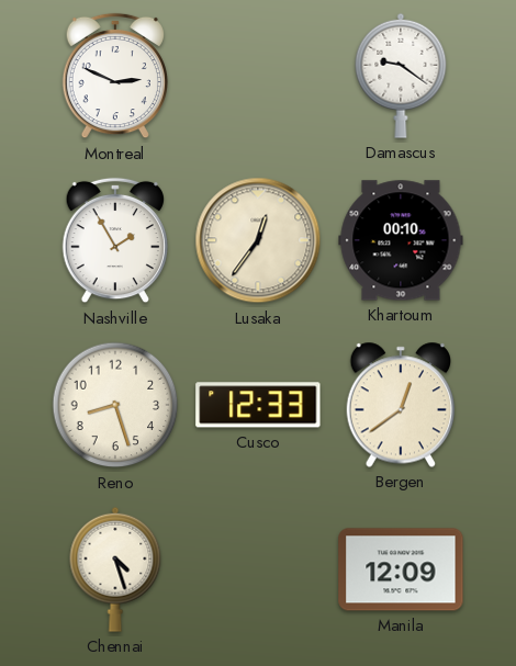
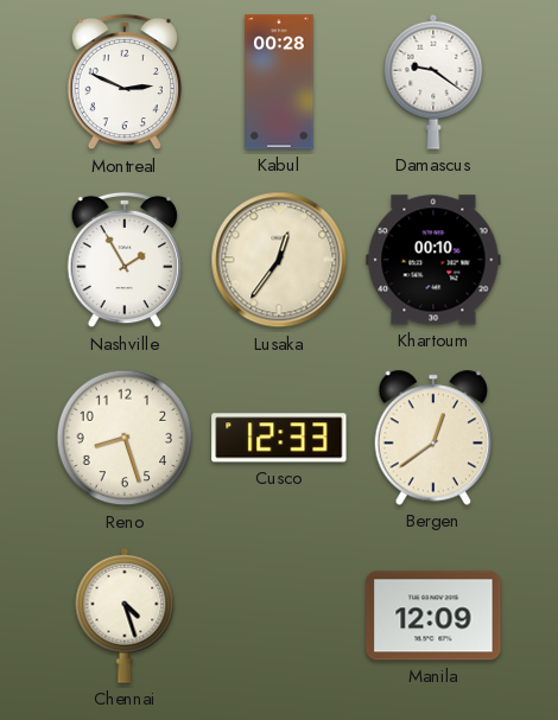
Kabul: none -> 00:28
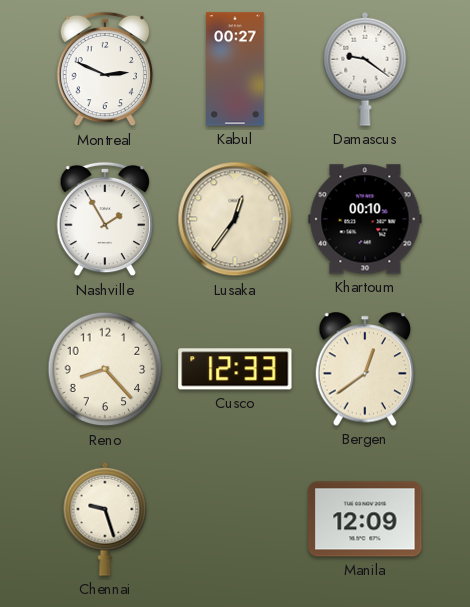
Kabul: 00:28 -> 00:27
Reno: 8:27 -> 8:23
Chennai: 4:27 -> 9:27
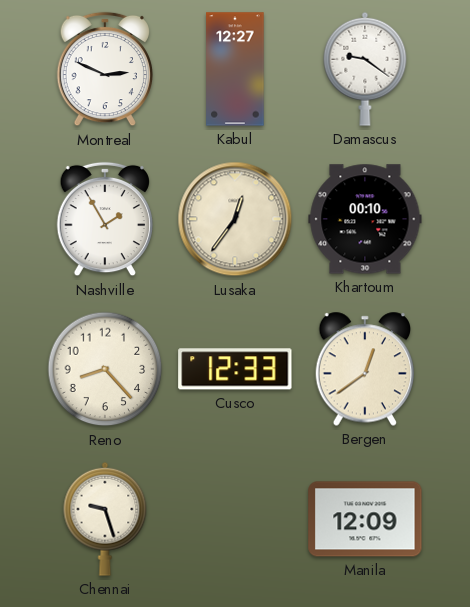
Kabul: 00:27 -> 12:27
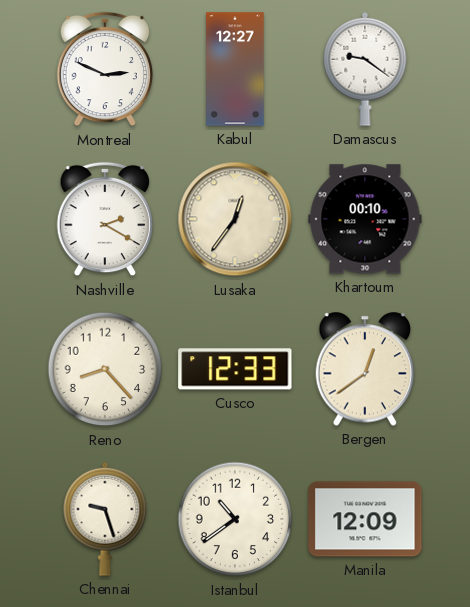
Nashville: 1:55 -> 2:20
Istanbul: none -> 10:39
